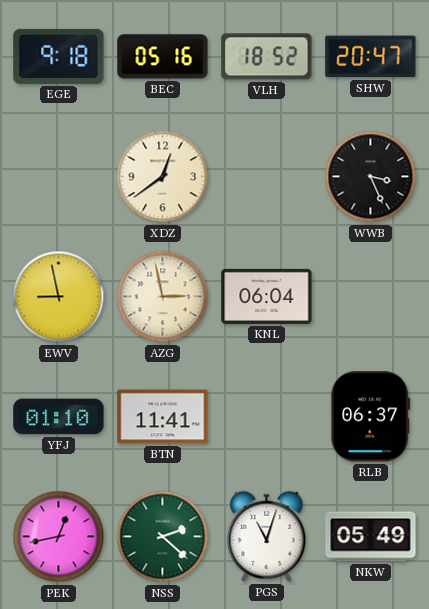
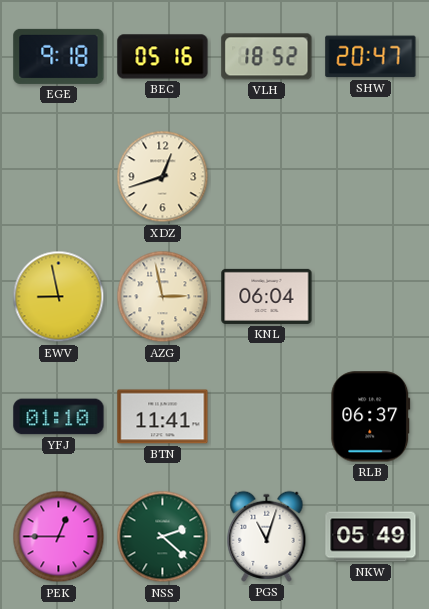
XDZ: 12:39 -> 12:42
WWB: 3:26 -> none
PEK: 12:43 -> 12:45
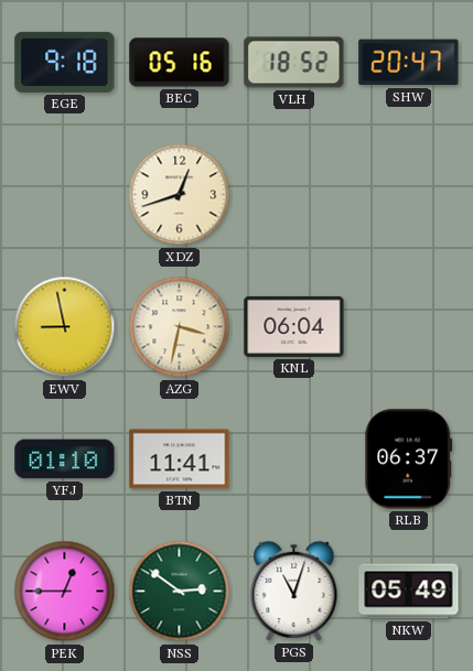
AZG: 2:58 -> 3:32
NSS: 2:22 -> 2:51
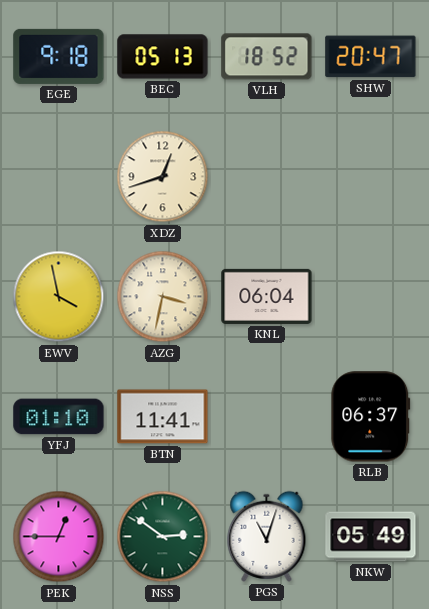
BEC: 05:16 -> 05:13
EWV: 8:58 -> 3:58
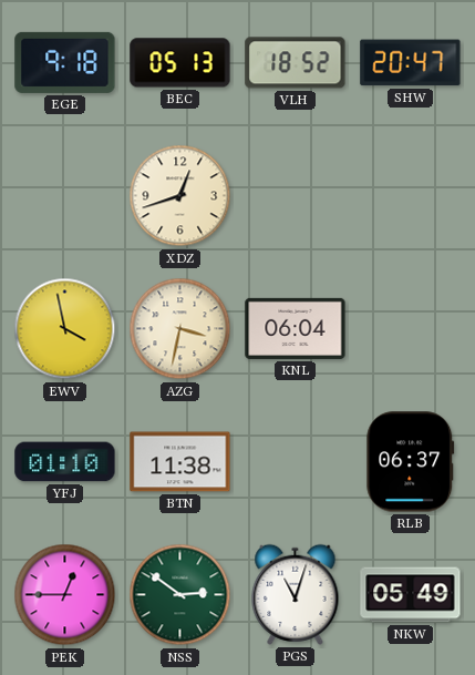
BTN: 11:41 -> 11:38
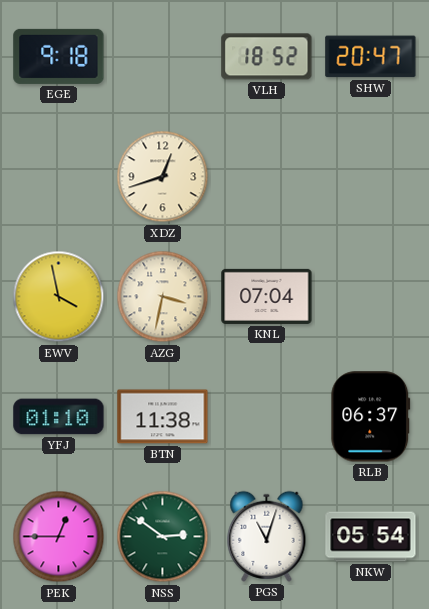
BEC: 05:13 -> none
KNL: 06:04 -> 07:04
NKW: 05:49 -> 05:54
